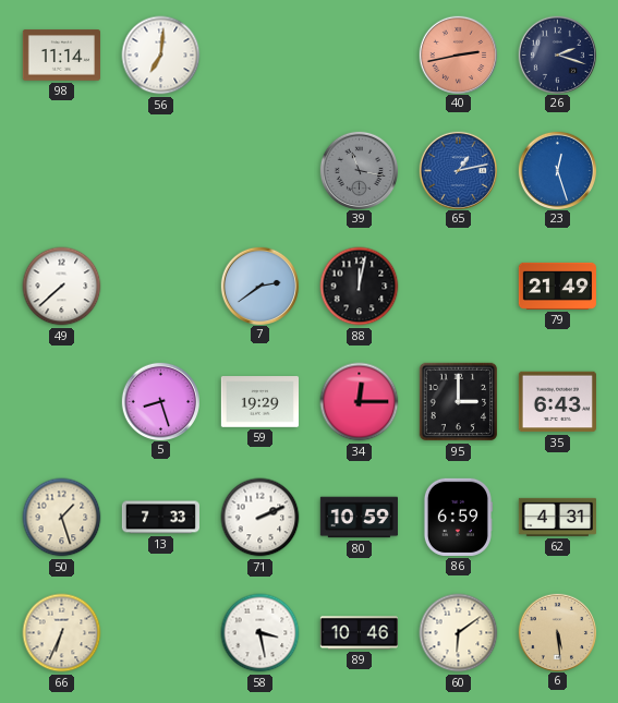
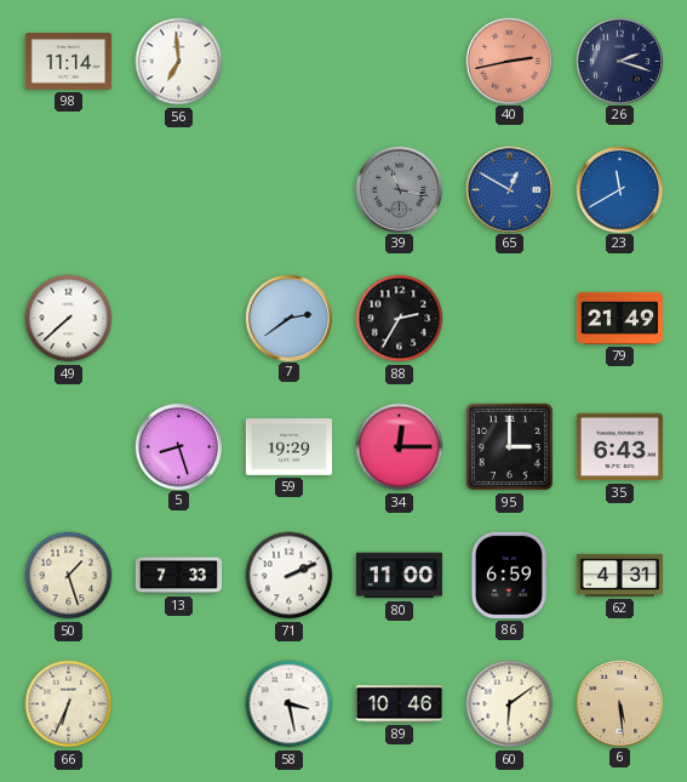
56: 7:01 -> 6:59
65: 1:13 -> 12:50
23: 12:27 -> 11:40
88: 12:02 -> 2:35
80: 10:59 -> 11:00
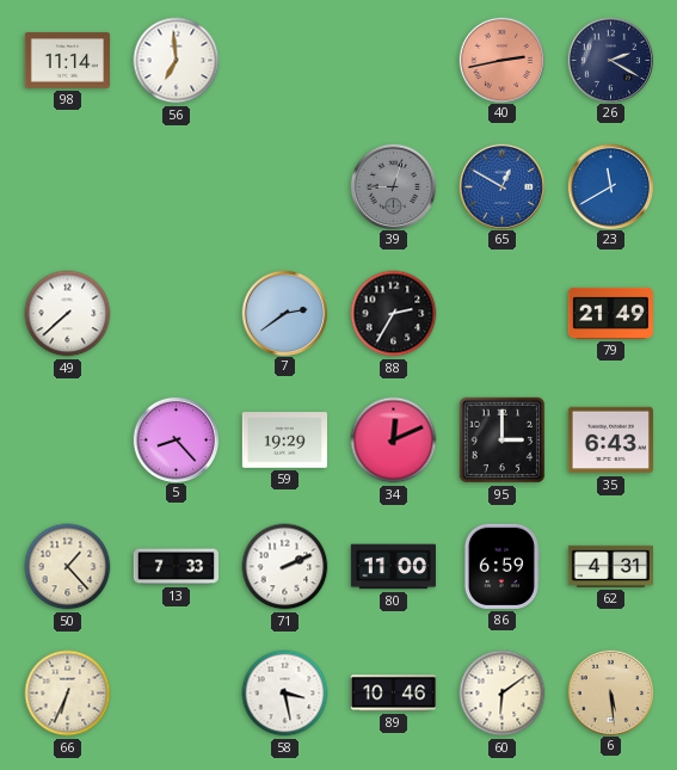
26: 2:18 -> 2:20
39: 11:17 -> 9:03
5: 8:27 -> 8:23
34: 12:15 -> 12:11
50: 1:27 -> 1:23
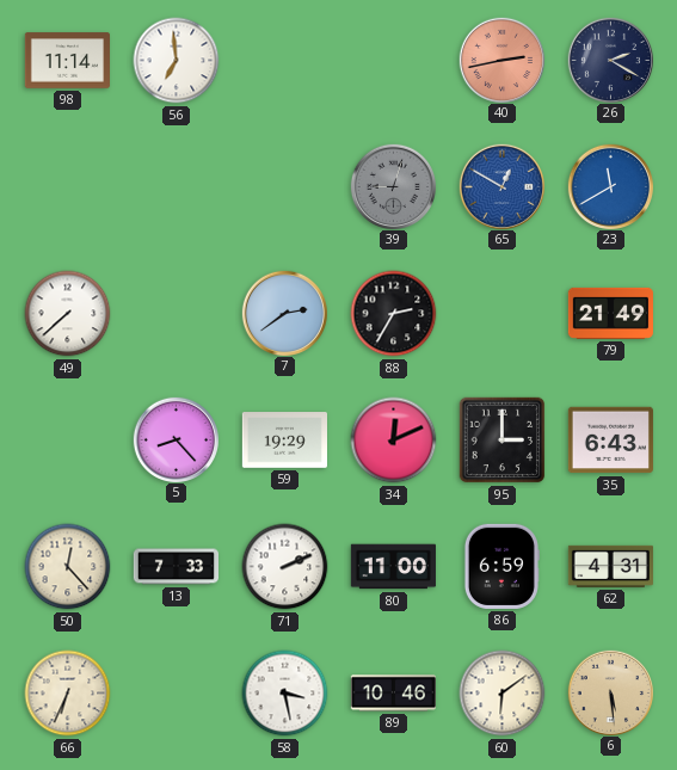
50: 1:23 -> 12:23
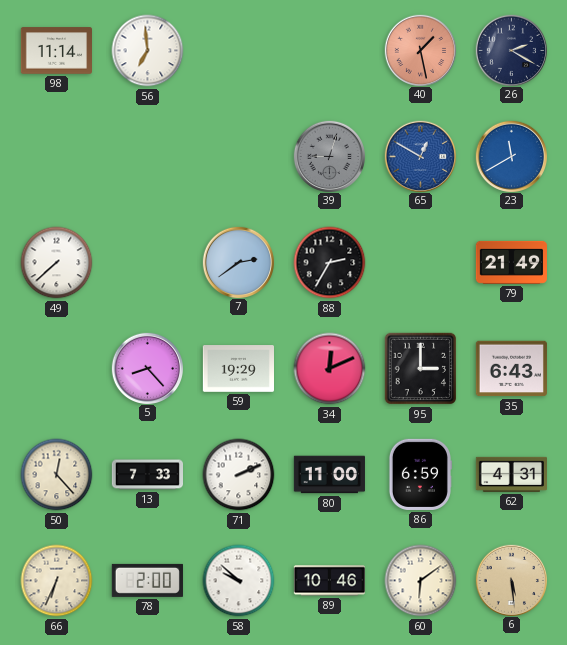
40: 2:43 -> 1:28
78: none -> 2:00
58: 3:28 -> 9:52
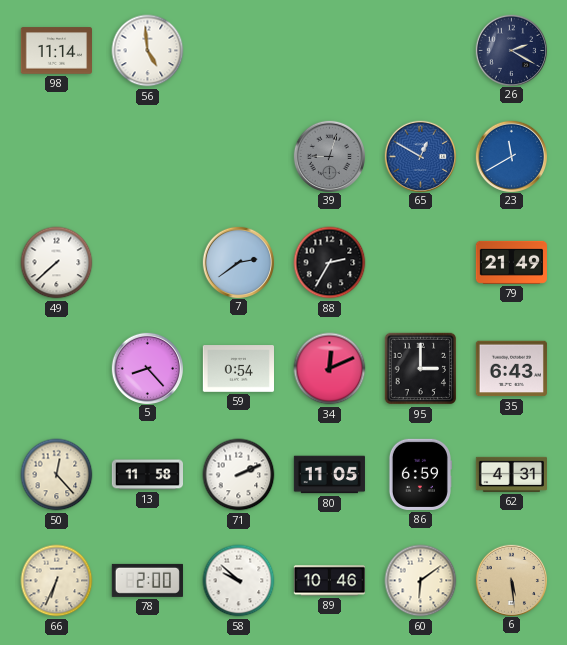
56: 6:59 -> 4:59
40: 1:28 -> none
59: 19:29 -> 0:54
13: 7:33 -> 11:58
80: 11:00 -> 11:05
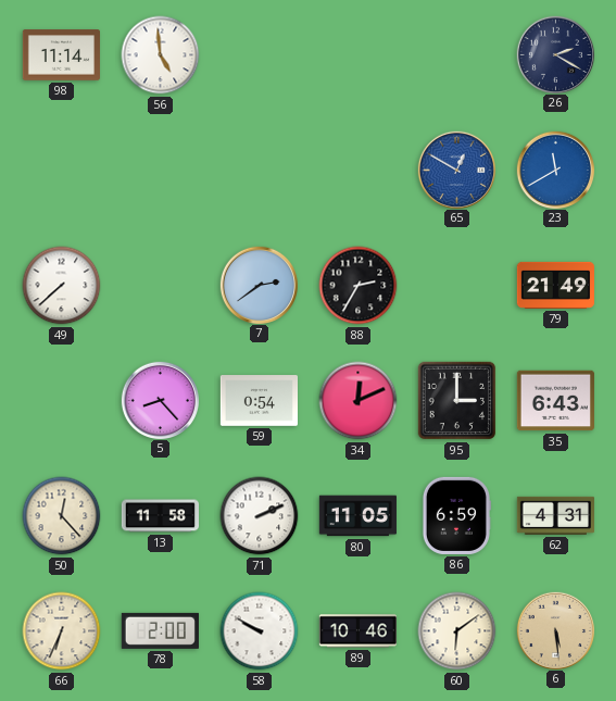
39: 9:03 -> none
58: 9:52 -> 9:50
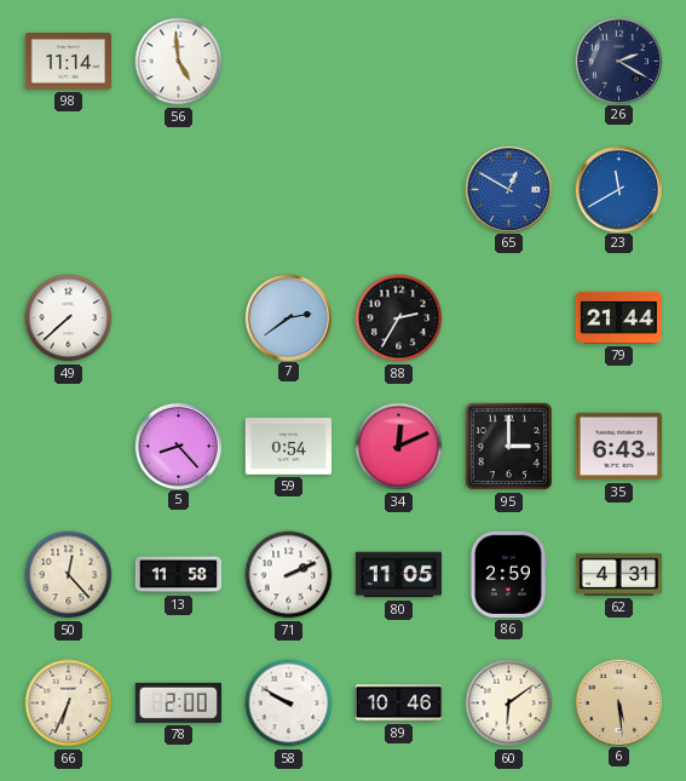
79: 21:49 -> 21:44
86: 6:59 -> 2:59
